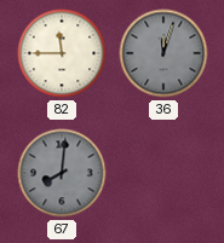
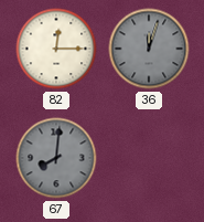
82: 11:45 -> 12:15
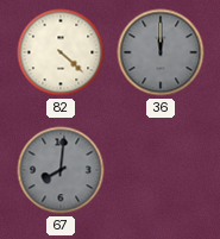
82: 12:15 -> 4:22
36: 12:03 -> 12:00
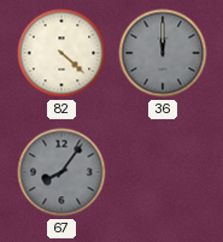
67: 8:01 -> 8:06
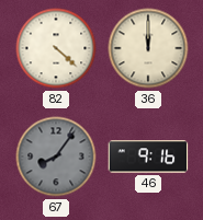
36 dial: grey -> cream
46: none -> 9:16
